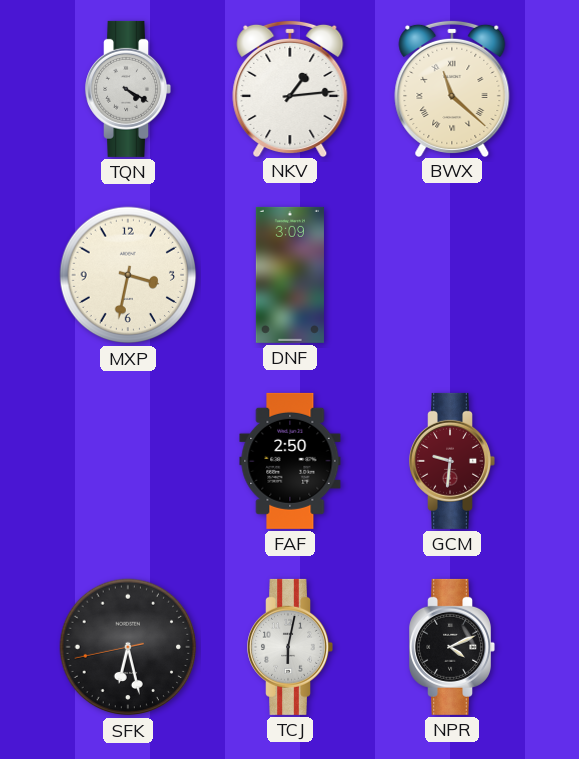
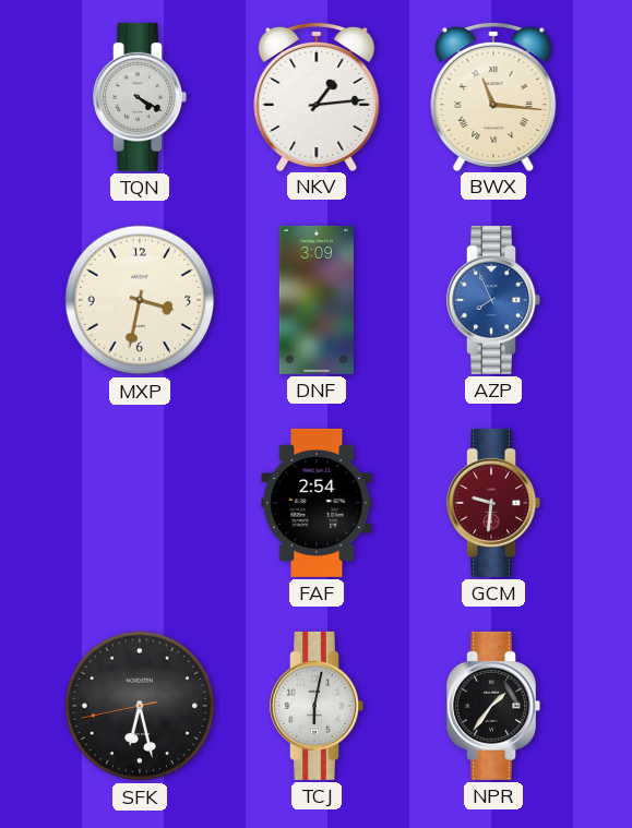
BWX: 11:22 -> 11:16
AZP: none -> 7:56
FAF: 2:50 -> 2:54
NPR: 4:11 -> 1:36
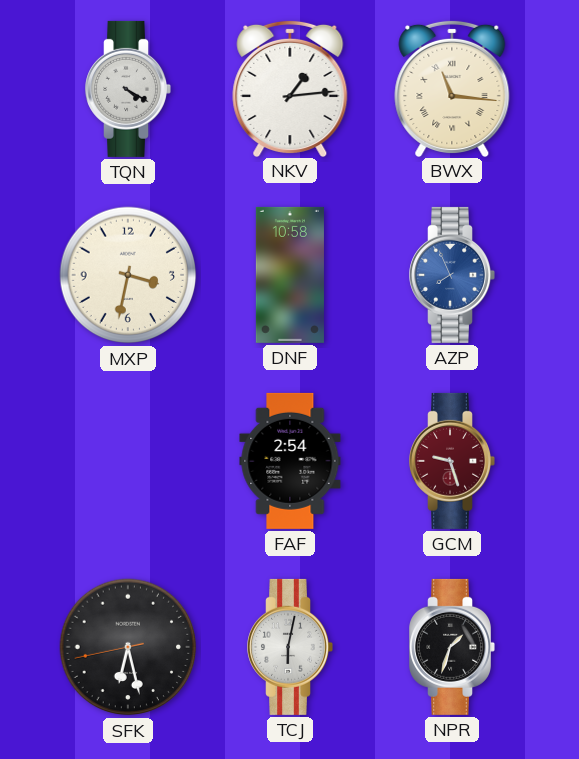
DNF: 3:09 -> 10:58
GCM: 9:31 -> 9:27
NPR: 1:36 -> 1:33
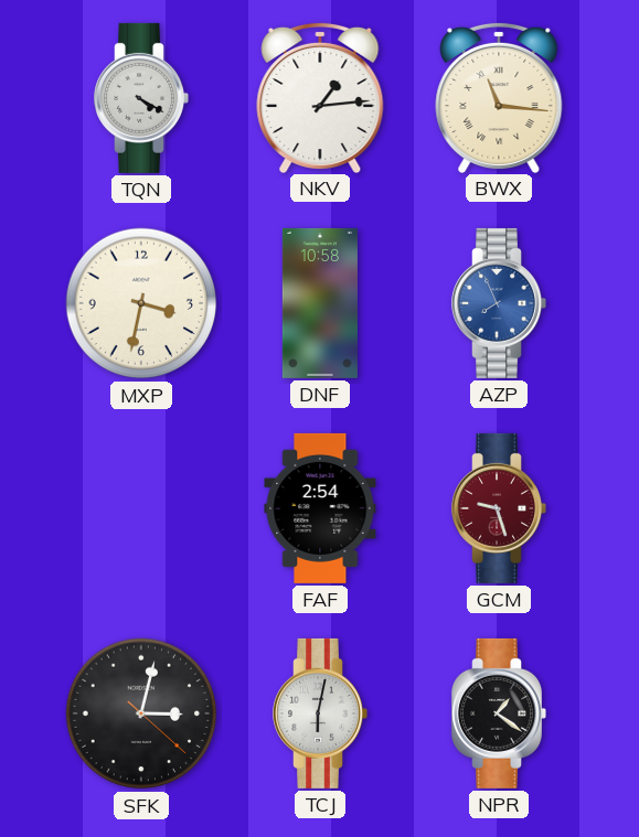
SFK: 6:27 -> 3:02
NPR: 1:33 -> 1:21
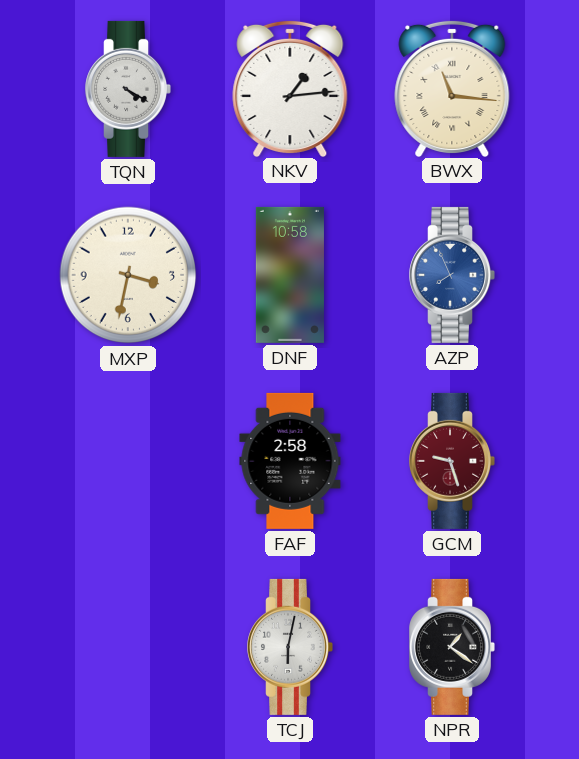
FAF: 2:54 -> 2:58
SFK: 3:02 -> none
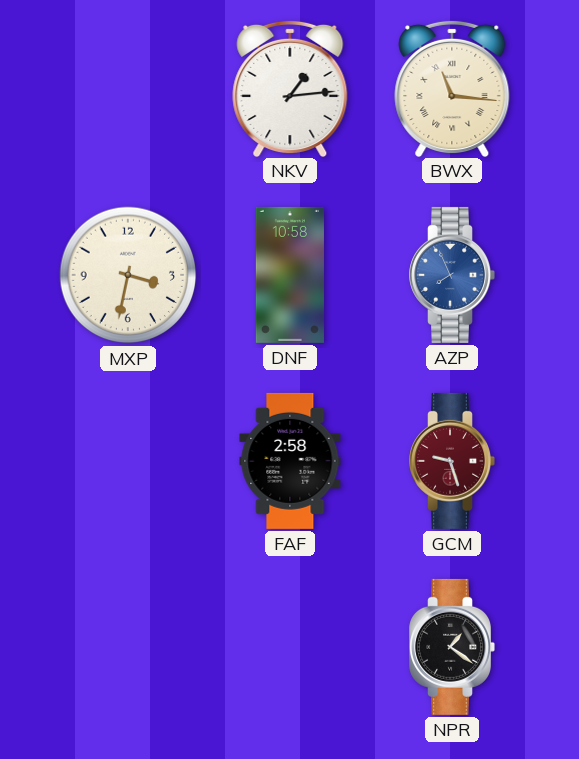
TQN: 4:20 -> none
TCJ: 6:02 -> none
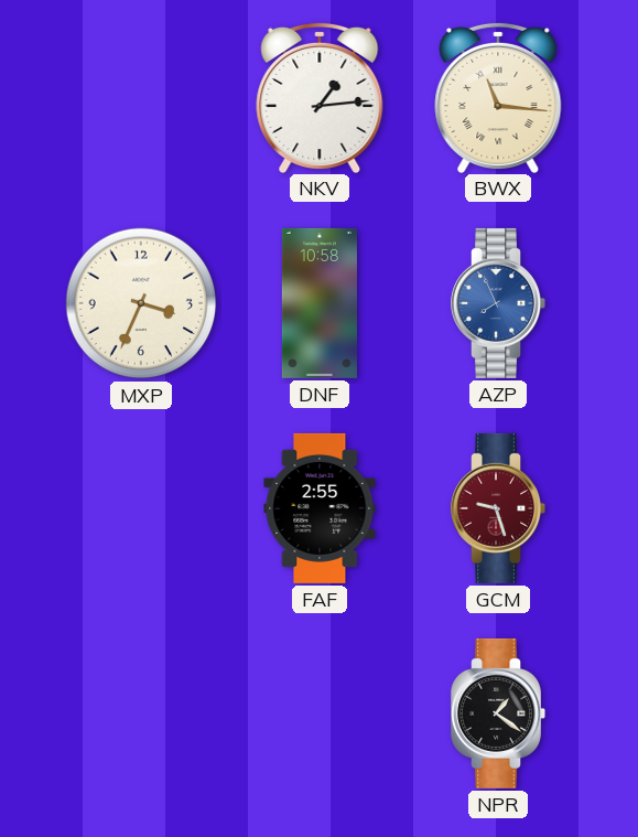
MXP: 3:32 -> 3:34
FAF: 2:58 -> 2:55
